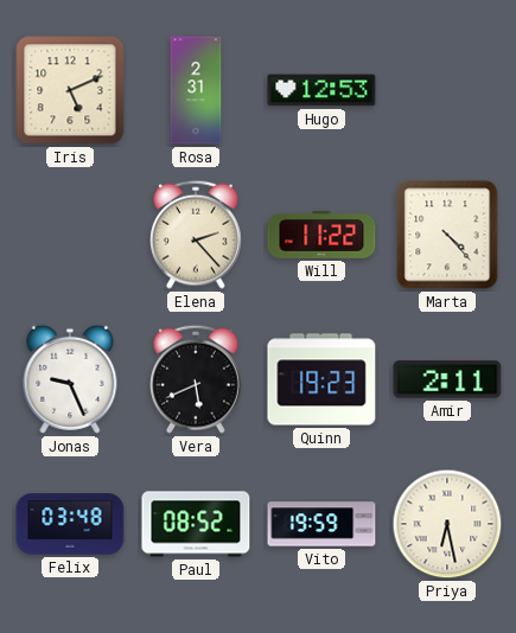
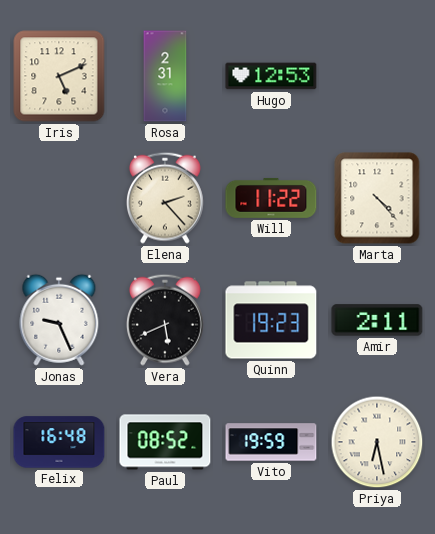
Felix: 03:48 -> 16:48
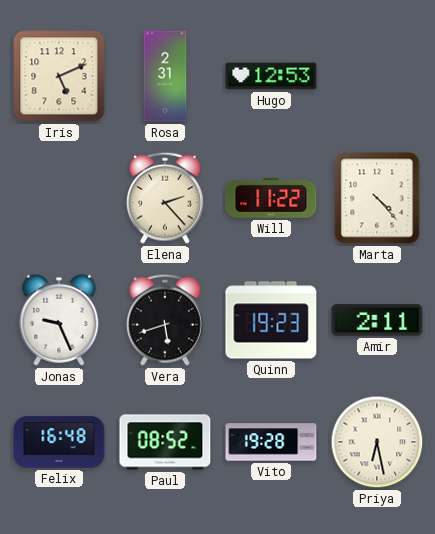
Vera: 5:41 -> 5:42
Vito: 19:59 -> 19:28
